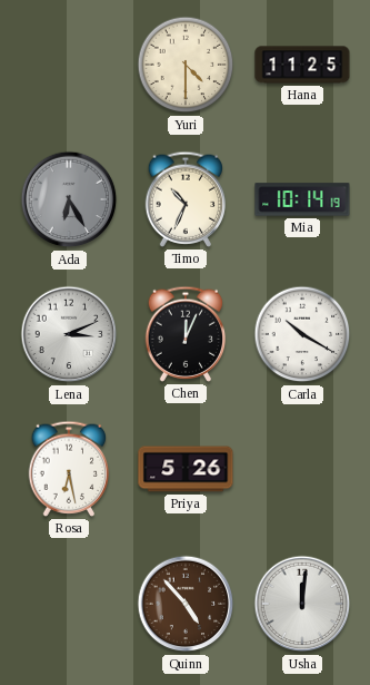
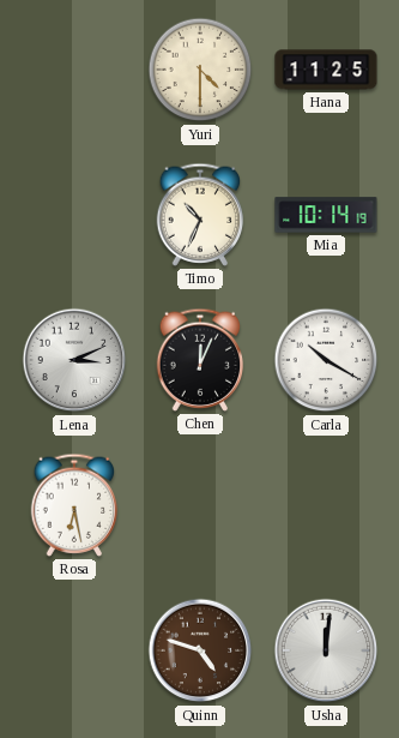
Ada: 6:25 -> none
Priya: 5:26 -> none
Quinn: 4:53 -> 4:48
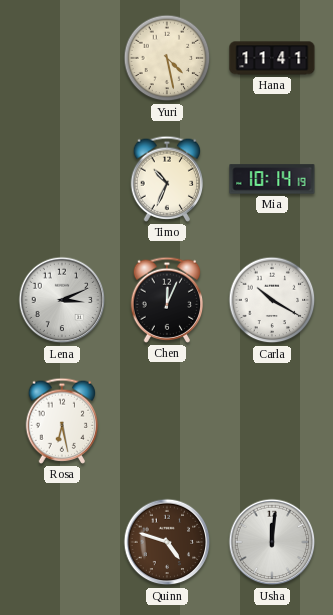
Yuri: 4:30 -> 4:28
Hana: 11:25 -> 11:41
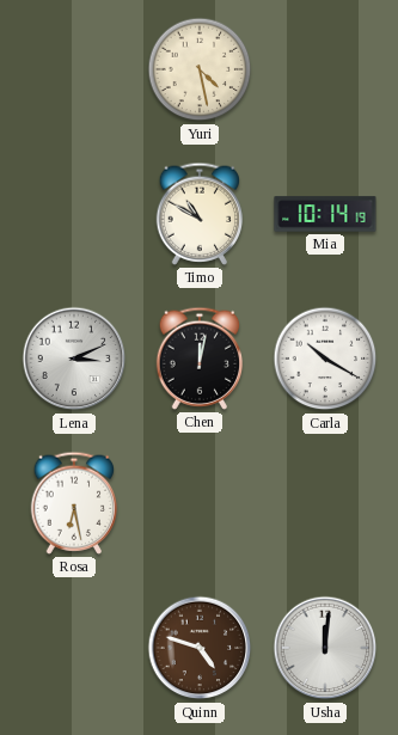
Hana: 11:41 -> none
Timo: 10:34 -> 10:50
Chen: 12:04 -> 12:02
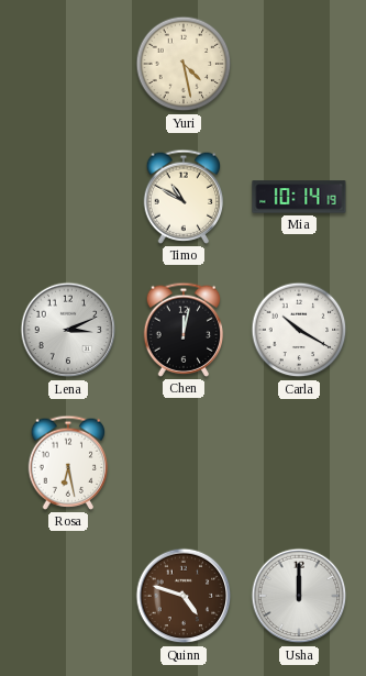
Usha: 12:01 -> 12:00
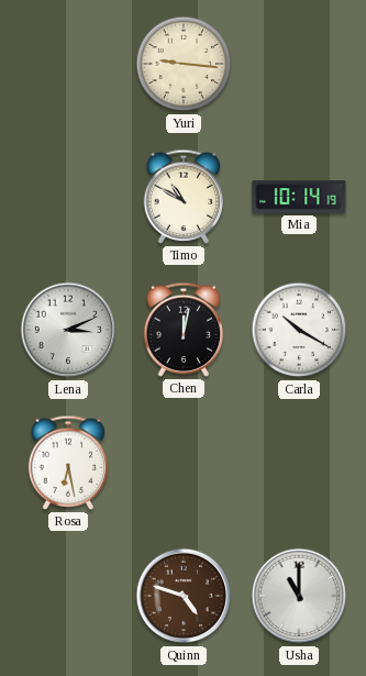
Yuri: 4:28 -> 9:16
Usha: 12:00 -> 11:00
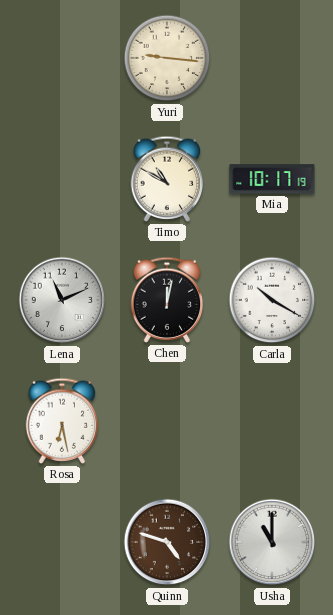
Mia: 10:14 -> 10:17
Lena: 3:11 -> 11:11
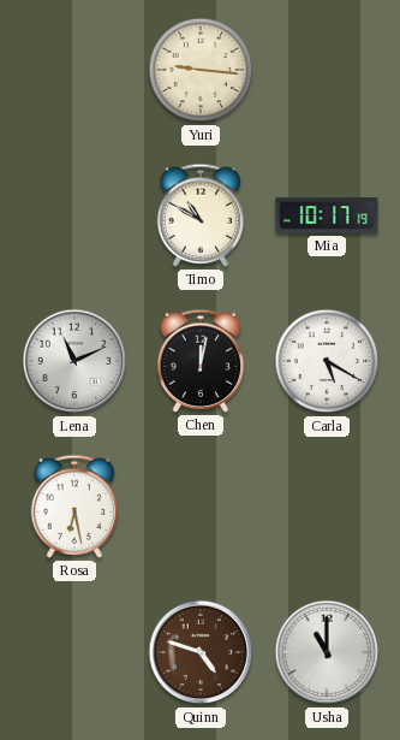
Carla: 10:20 -> 5:20
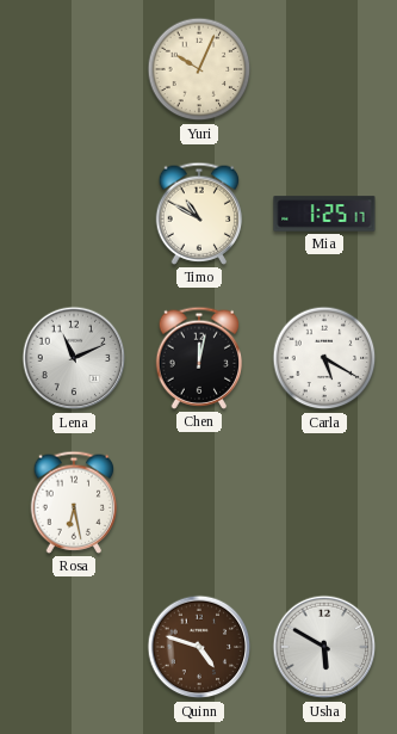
Yuri: 9:16 -> 10:04
Mia: 10:17 -> 1:25
Usha: 11:00 -> 5:50
